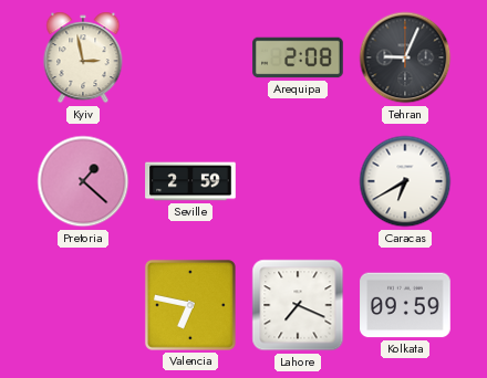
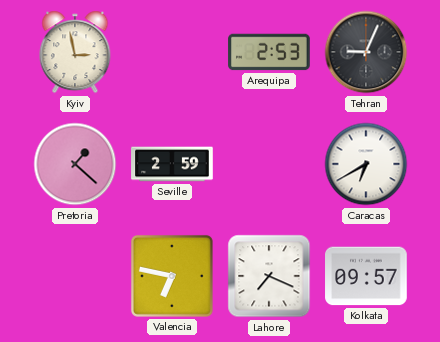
Arequipa: 2:08 -> 2:53
Kolkata: 09:59 -> 09:57
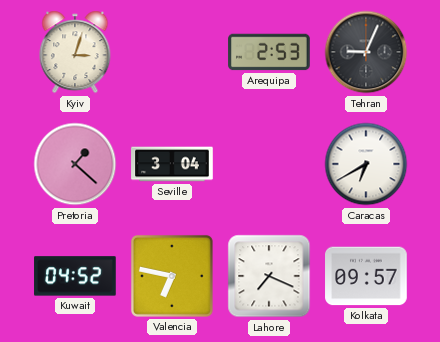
Kyiv: 2:58 -> 3:03
Seville: 2:59 -> 3:04
Kuwait: none -> 04:52
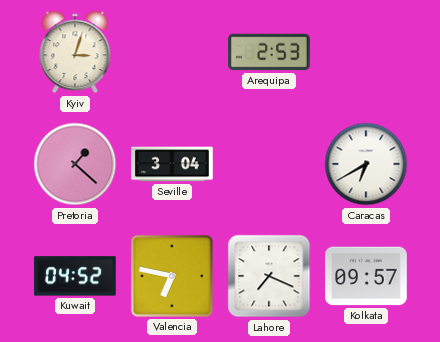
Tehran: 9:04 -> none
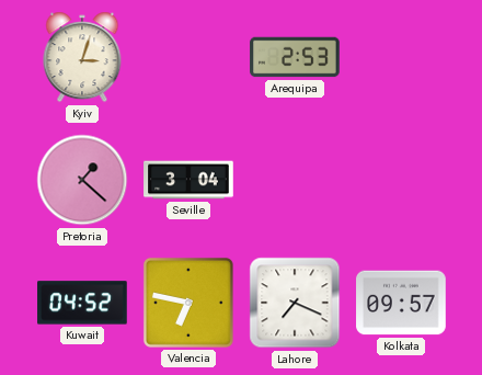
Caracas: 6:40 -> none
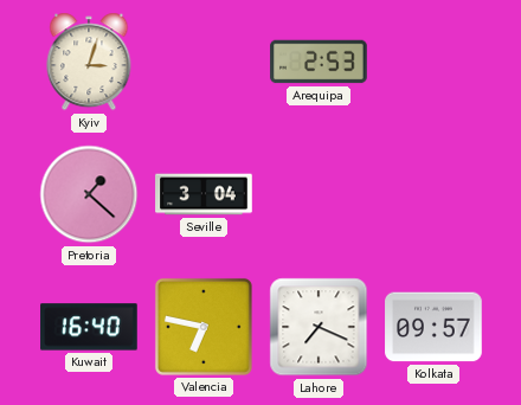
Kuwait: 04:52 -> 16:40
